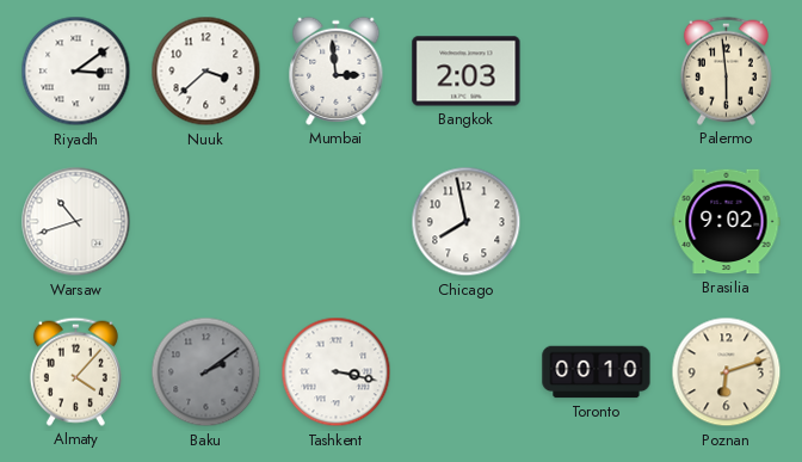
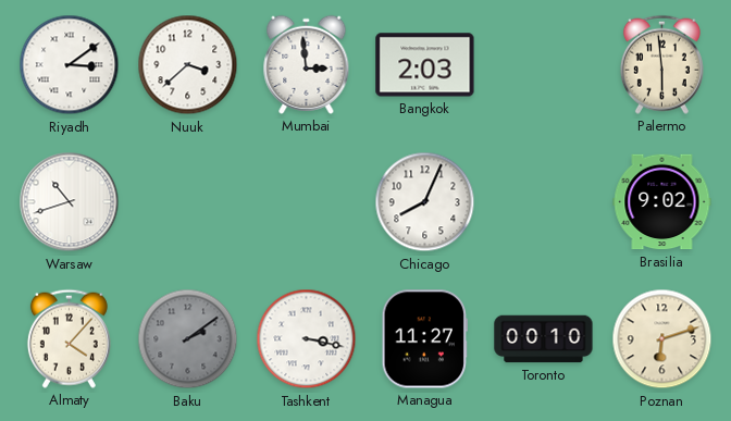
Chicago: 7:58 -> 8:04
Managua: none -> 11:27
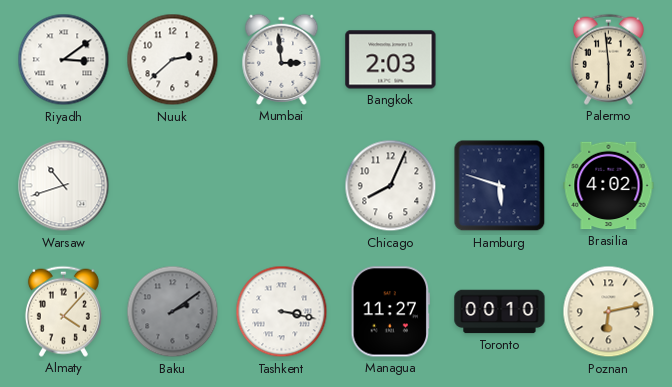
Nuuk: 3:38 -> 2:38
Hamburg: none -> 5:48
Brasilia: 9:02 -> 4:02
Poznan: 6:12 -> 6:13
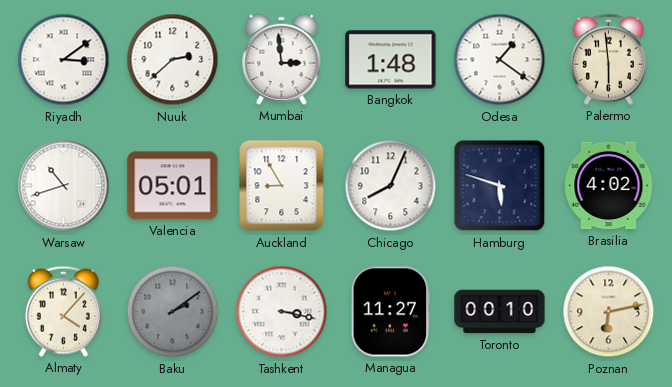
Bangkok: 2:03 -> 1:48
Odesa: none -> 1:21
Valencia: none -> 05:01
Auckland: none -> 8:55
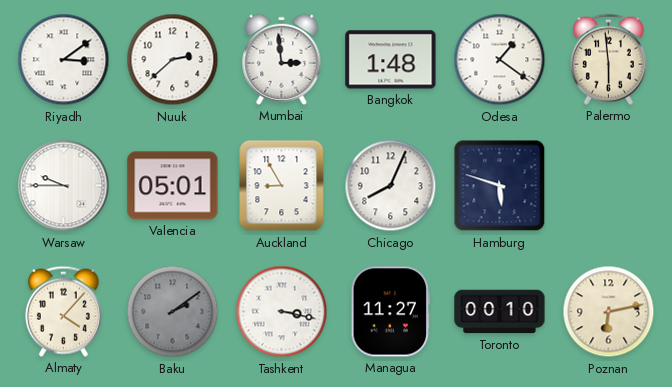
Warsaw: 10:42 -> 9:45
Brasilia: 4:02 -> none
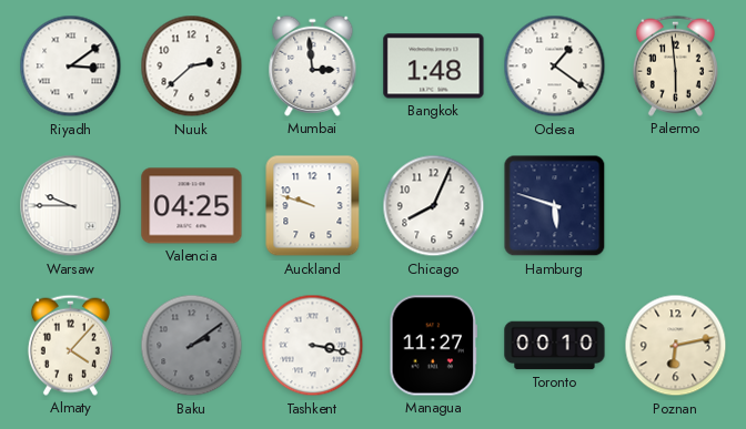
Valencia: 05:01 -> 04:25
Auckland: 8:55 -> 9:48
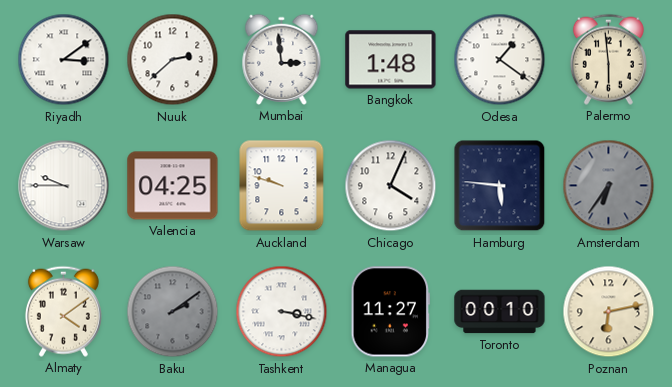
Chicago: 8:04 -> 4:04
Hamburg: 5:48 -> 5:46
Amsterdam: none -> 6:36
Almaty: 4:07 -> 4:09
